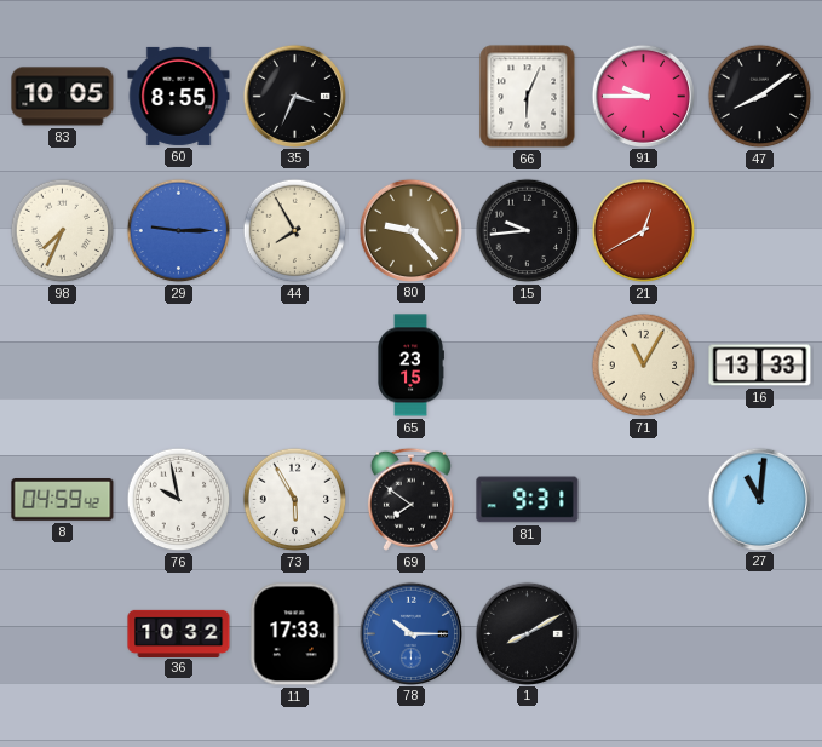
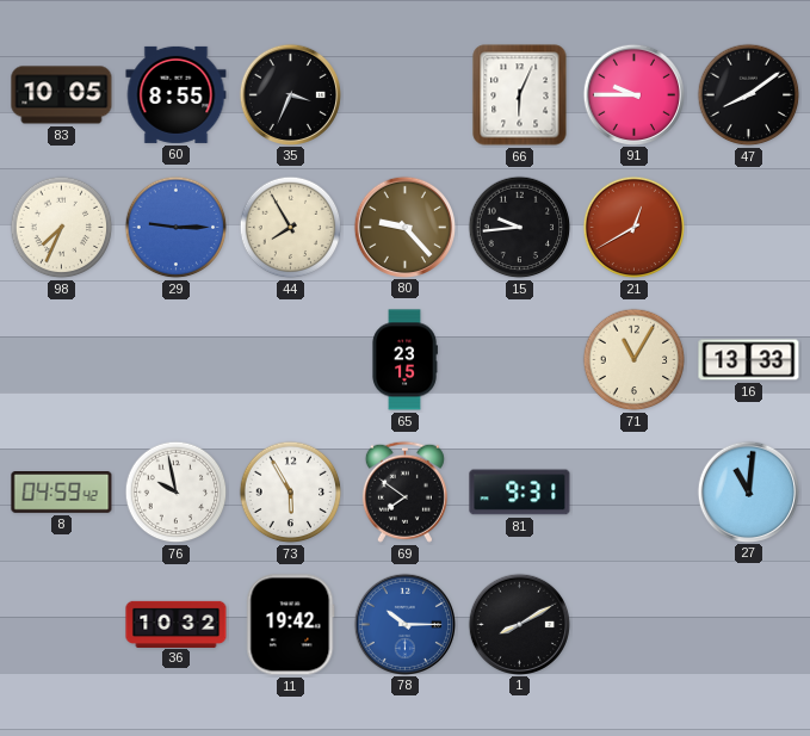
11: 17:33 -> 19:42
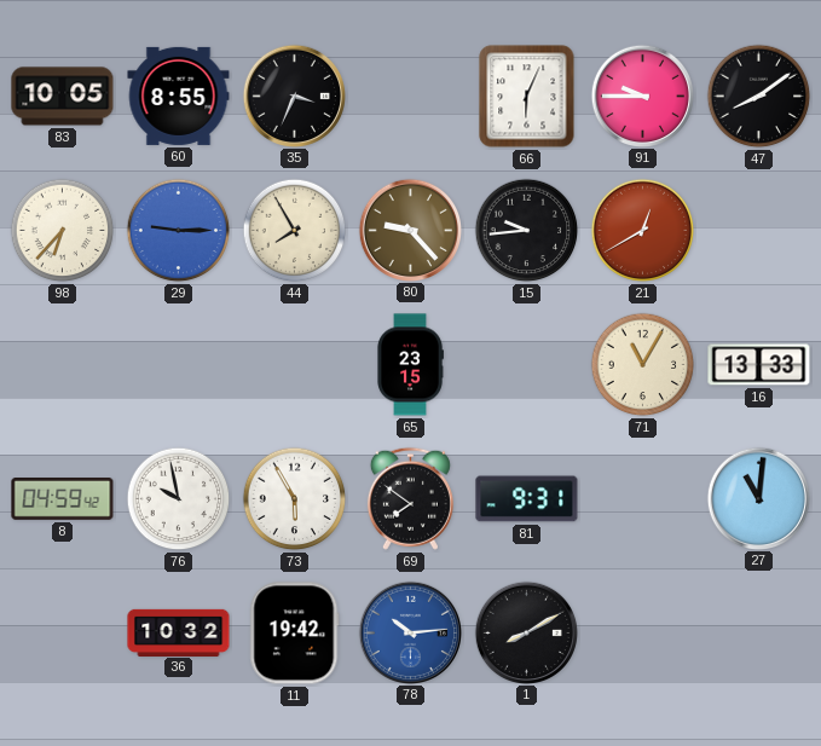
98: 7:34 -> 6:37
78: 10:15 -> 10:14
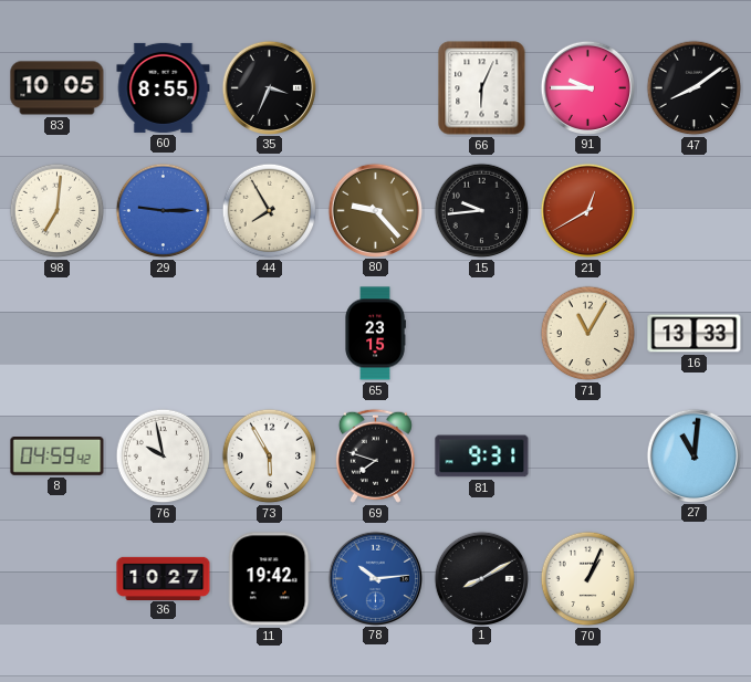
98: 6:37 -> 7:01
69: 7:51 -> 7:48
36: 10:32 -> 10:27
70: none -> 1:04
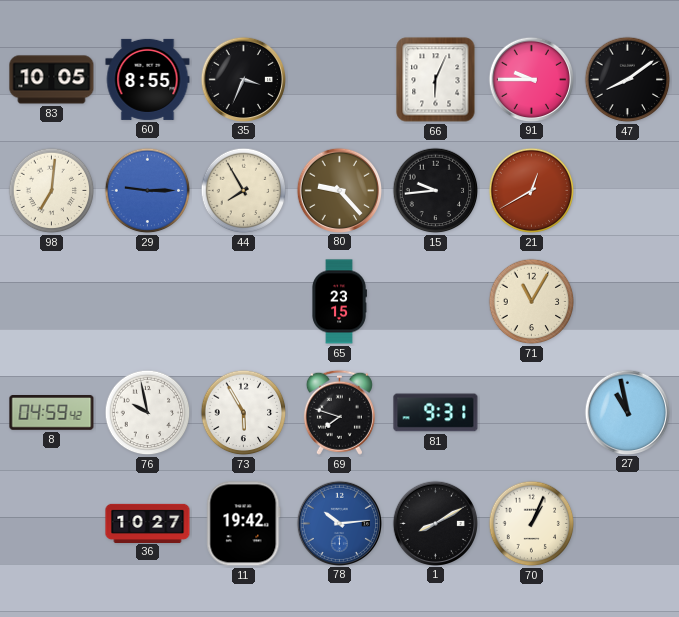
16: 13:33 -> none
27: 11:01 -> 10:58
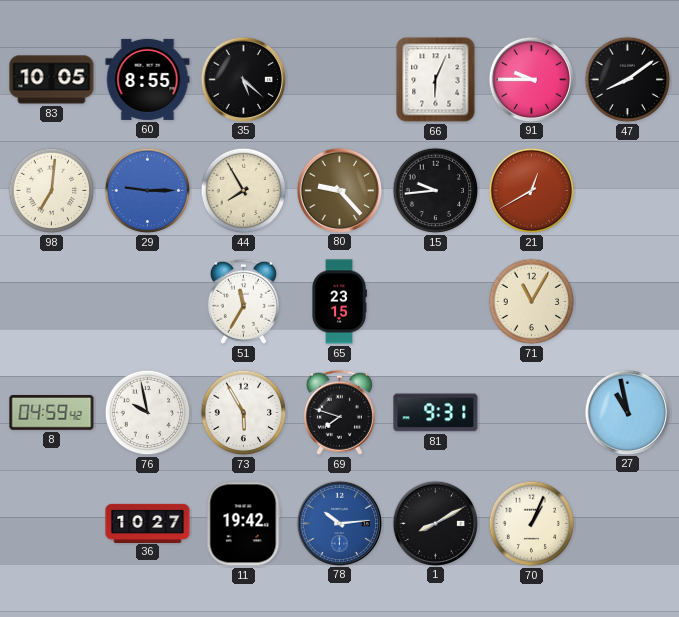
35: 3:34 -> 5:22
51: none -> 11:35
